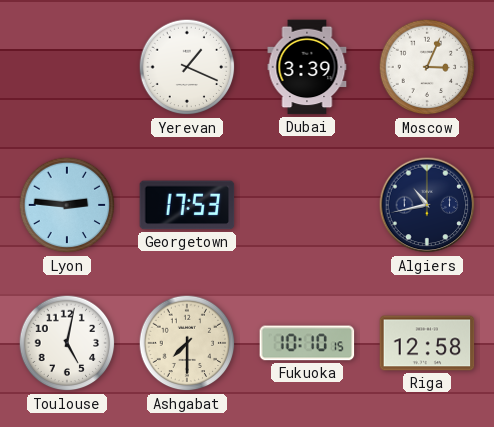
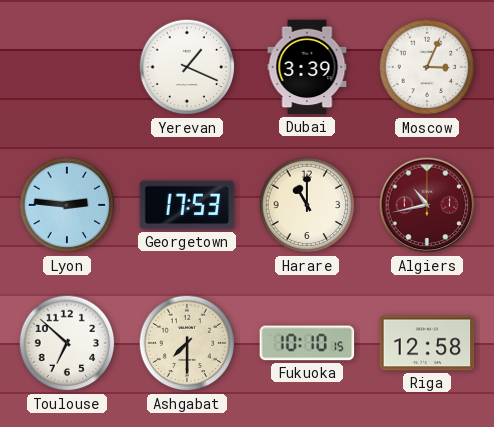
Harare: none -> 11:00
Algiers dial: navy -> burgundy
Toulouse: 5:02 -> 6:52
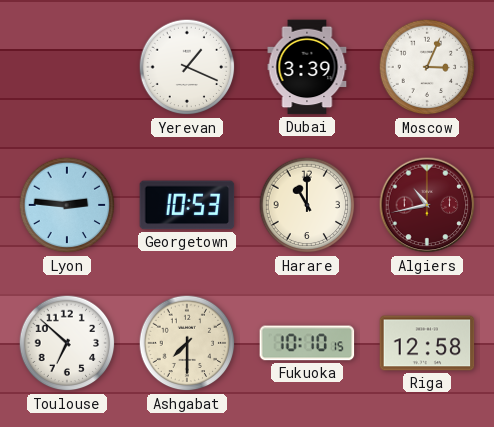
Georgetown: 17:53 -> 10:53
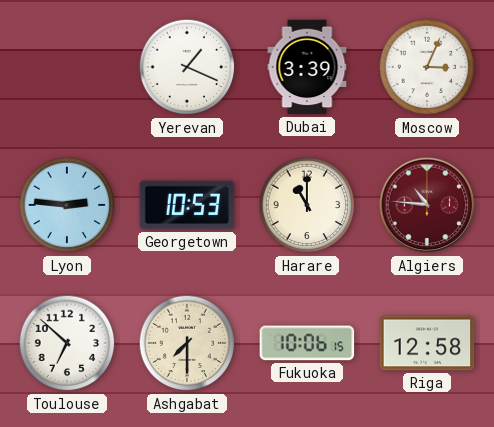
Algiers: 10:43 -> 10:46
Fukuoka: 10:10 -> 10:06
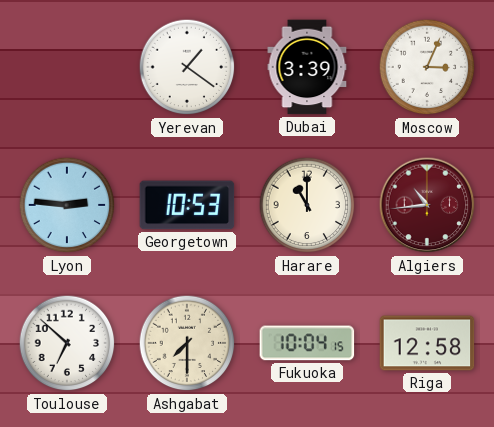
Yerevan: 1:19 -> 1:21
Algiers: 10:46 -> 10:44
Fukuoka: 10:06 -> 10:04
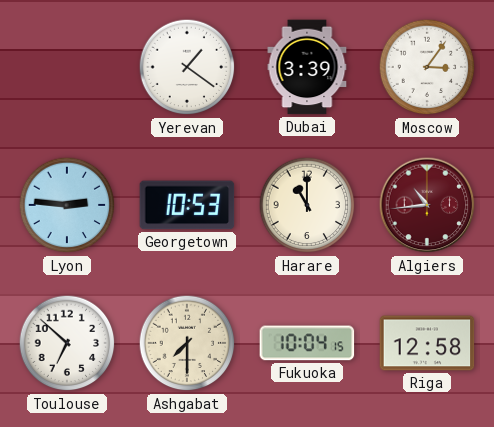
Moscow: 3:04 -> 3:06
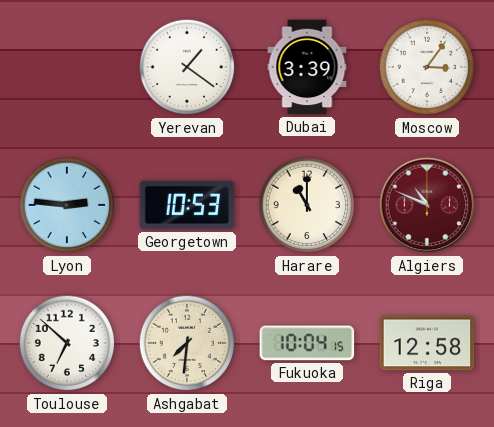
Algiers: 10:44 -> 10:49
Ashgabat: 7:30 -> 7:31
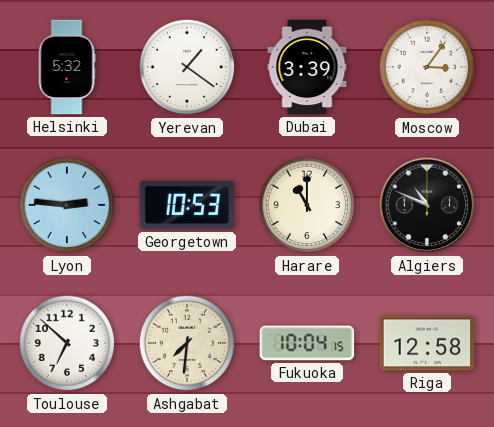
Helsinki: none -> 5:32
Algiers dial: burgundy -> black
